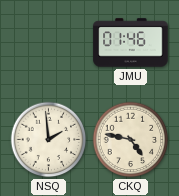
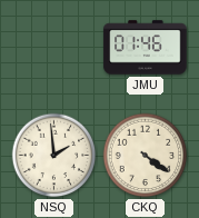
CKQ: 4:47 -> 4:21
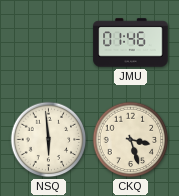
NSQ: 1:59 -> 5:59
CKQ: 4:21 -> 3:27
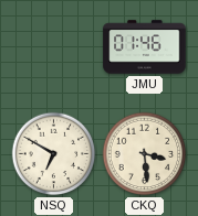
NSQ: 5:59 -> 6:50
CKQ: 3:27 -> 3:29
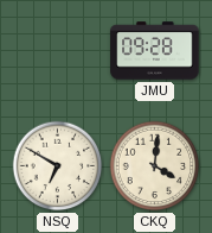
JMU: 01:46 -> 09:28
CKQ: 3:29 -> 4:01
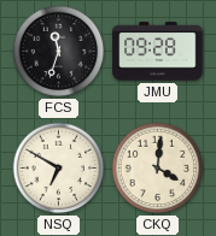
FCS: none -> 11:33
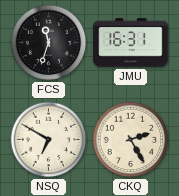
JMU: 09:28 -> 16:31
CKQ: 4:01 -> 2:25
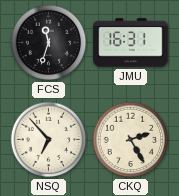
NSQ: 6:50 -> 6:53
